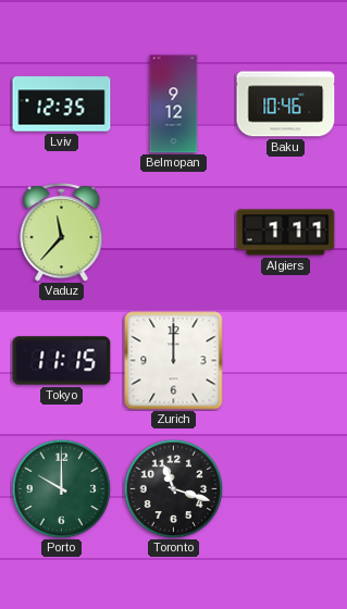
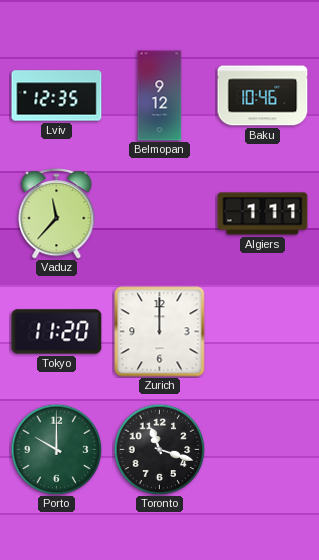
Tokyo: 11:15 -> 11:20
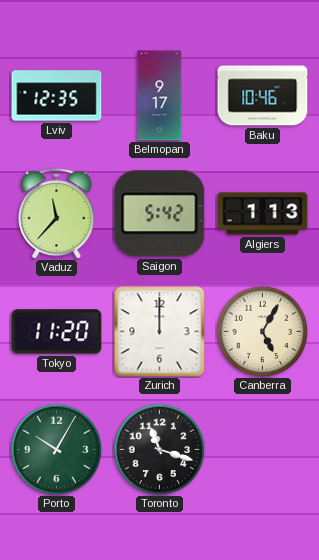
Belmopan: 9:12 -> 9:17
Saigon: none -> 5:42
Algiers: 1:11 -> 1:13
Canberra: none -> 5:05
Porto: 10:00 -> 10:05
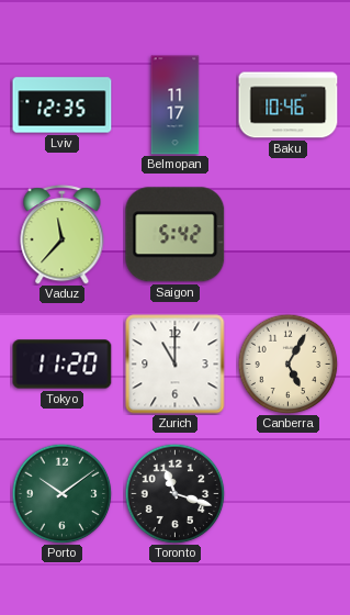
Belmopan: 9:17 -> 11:17
Algiers: 1:13 -> none
Zurich: 12:00 -> 11:00
Porto: 10:05 -> 10:09
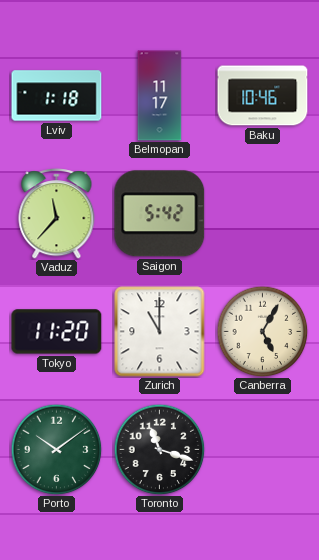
Lviv: 12:35 -> 1:18
